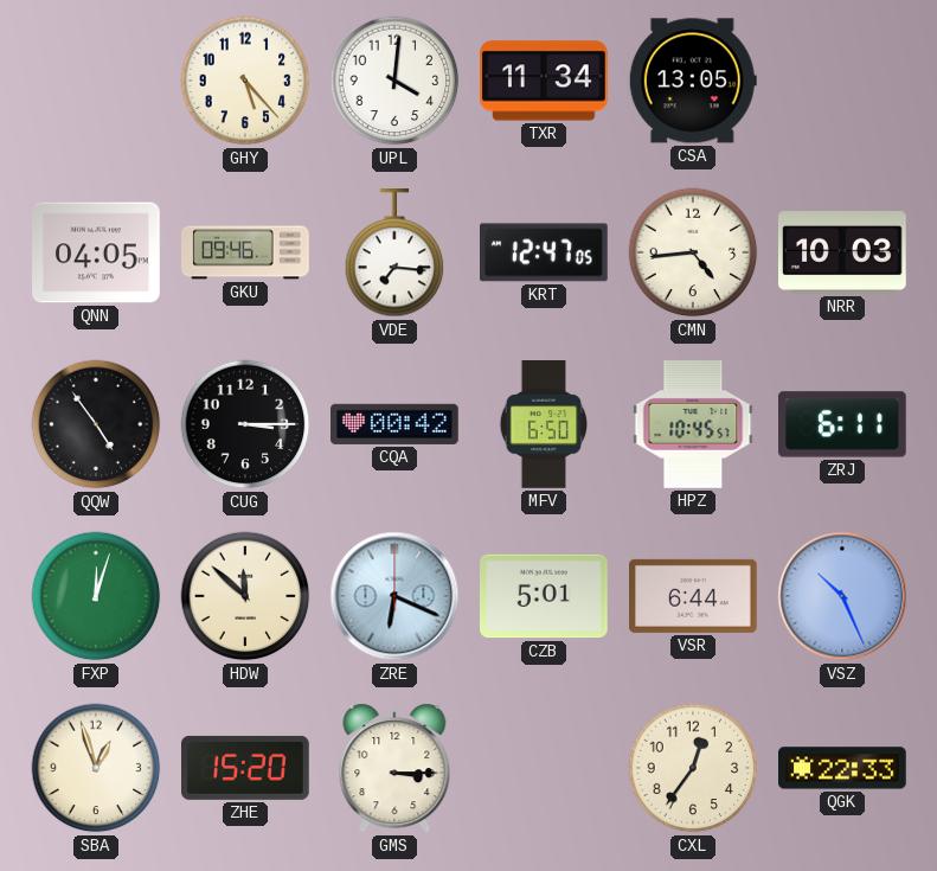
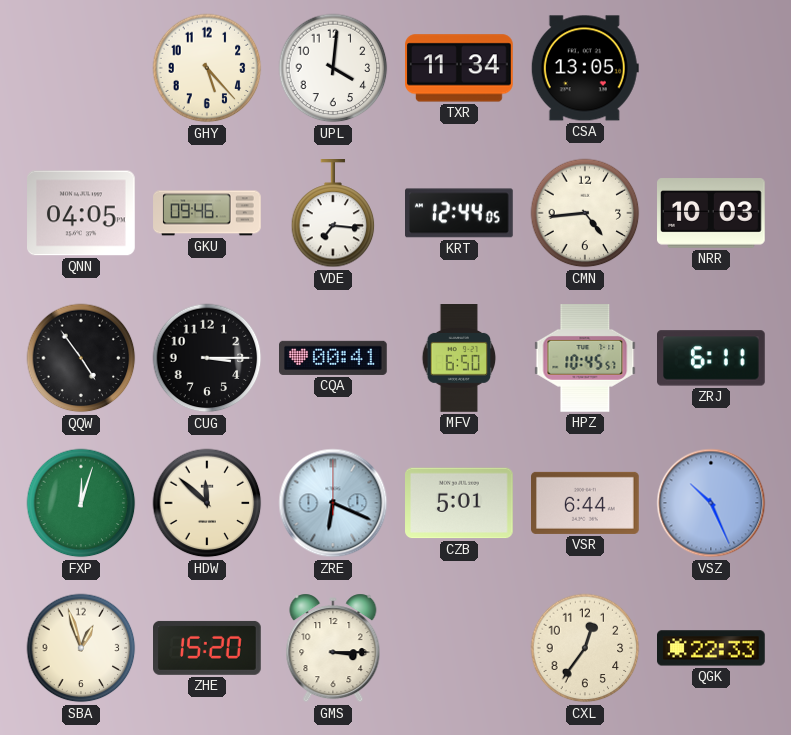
KRT: 12:47 -> 12:44
CQA: 00:42 -> 00:41
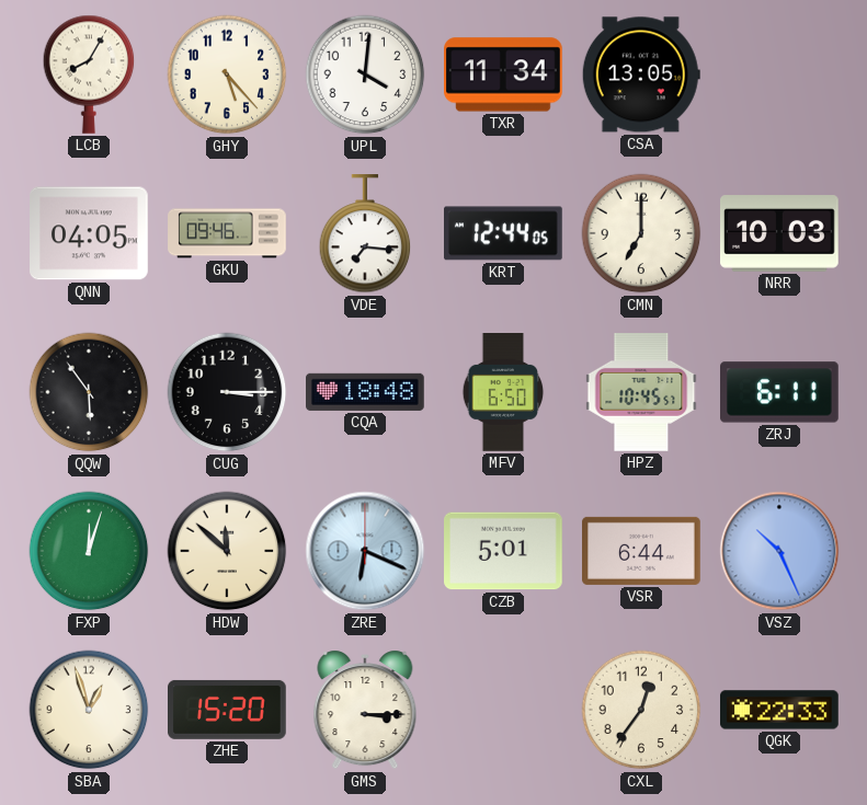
LCB: none -> 8:05
CMN: 4:44 -> 7:00
QQW: 4:54 -> 5:54
CQA: 00:41 -> 18:48
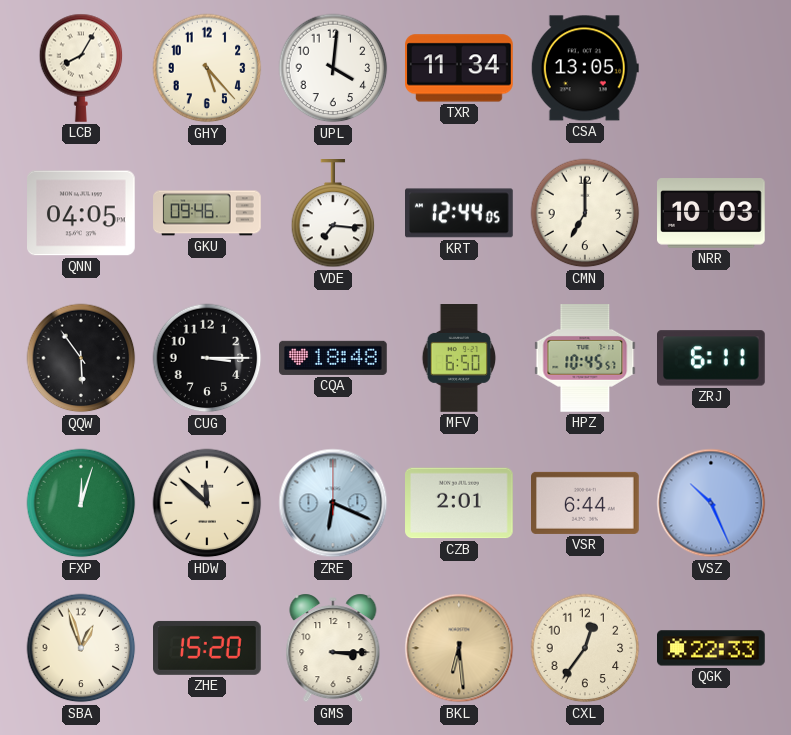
CZB: 5:01 -> 2:01
BKL: none -> 6:29
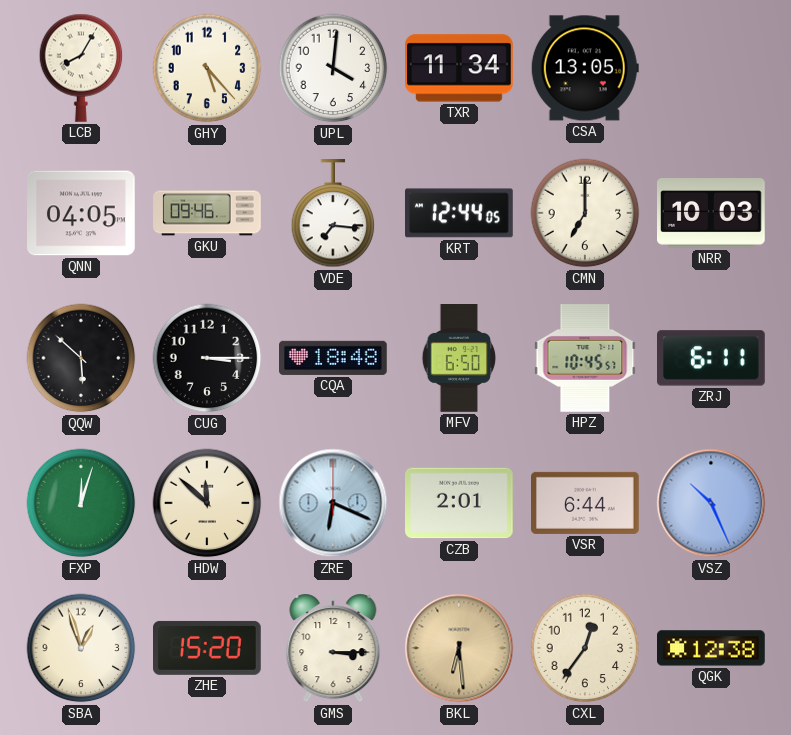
QQW: 5:54 -> 5:52
QGK: 22:33 -> 12:38
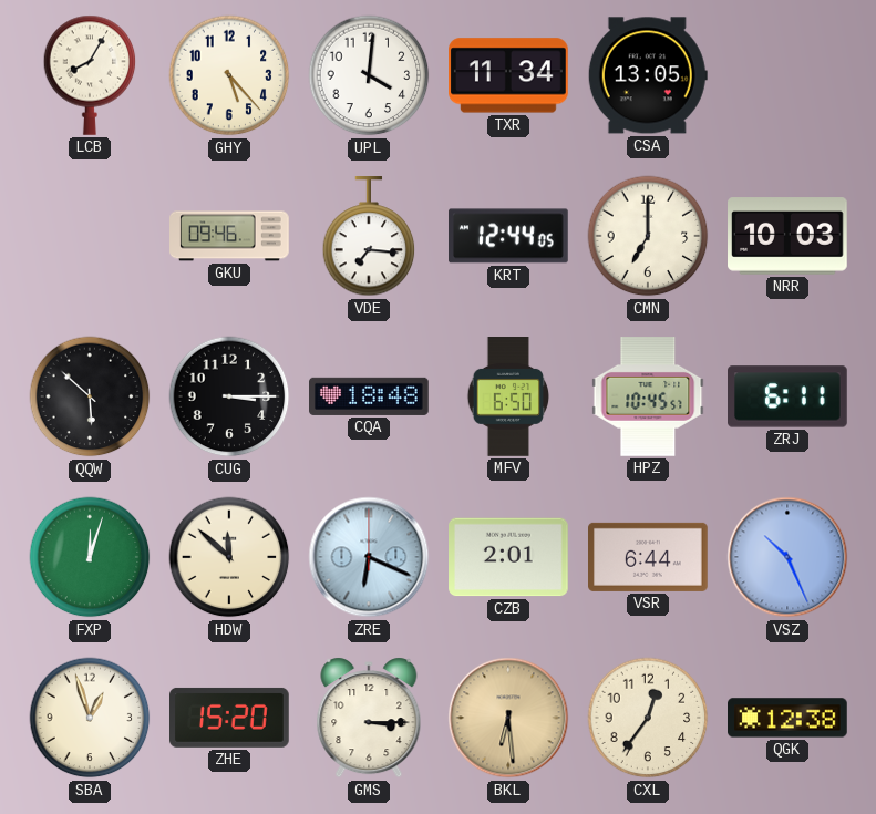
QNN: 04:05 -> none
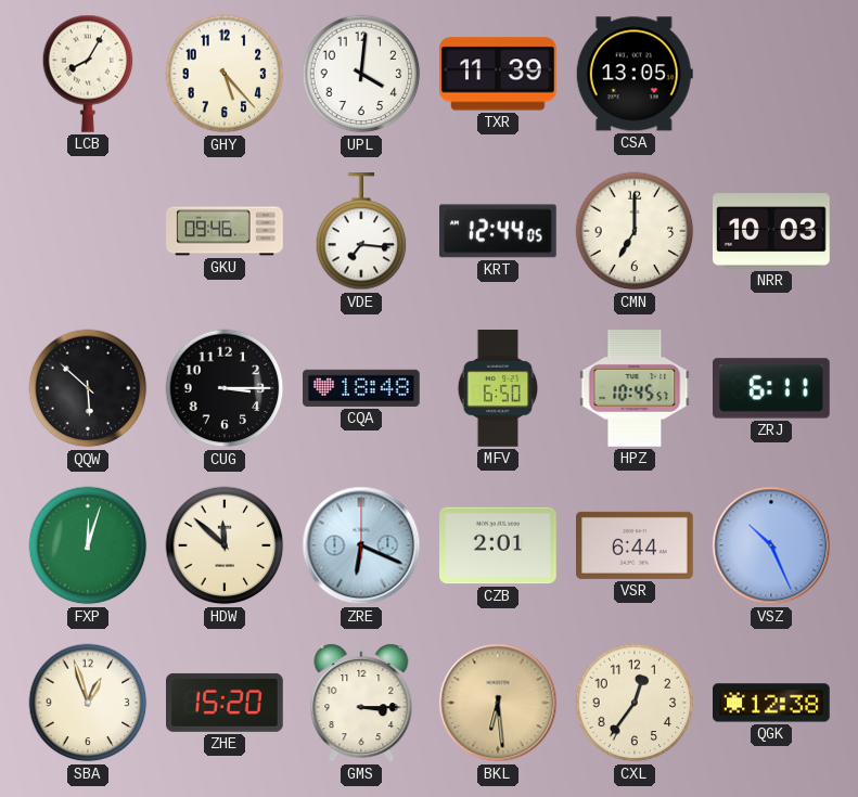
TXR: 11:34 -> 11:39
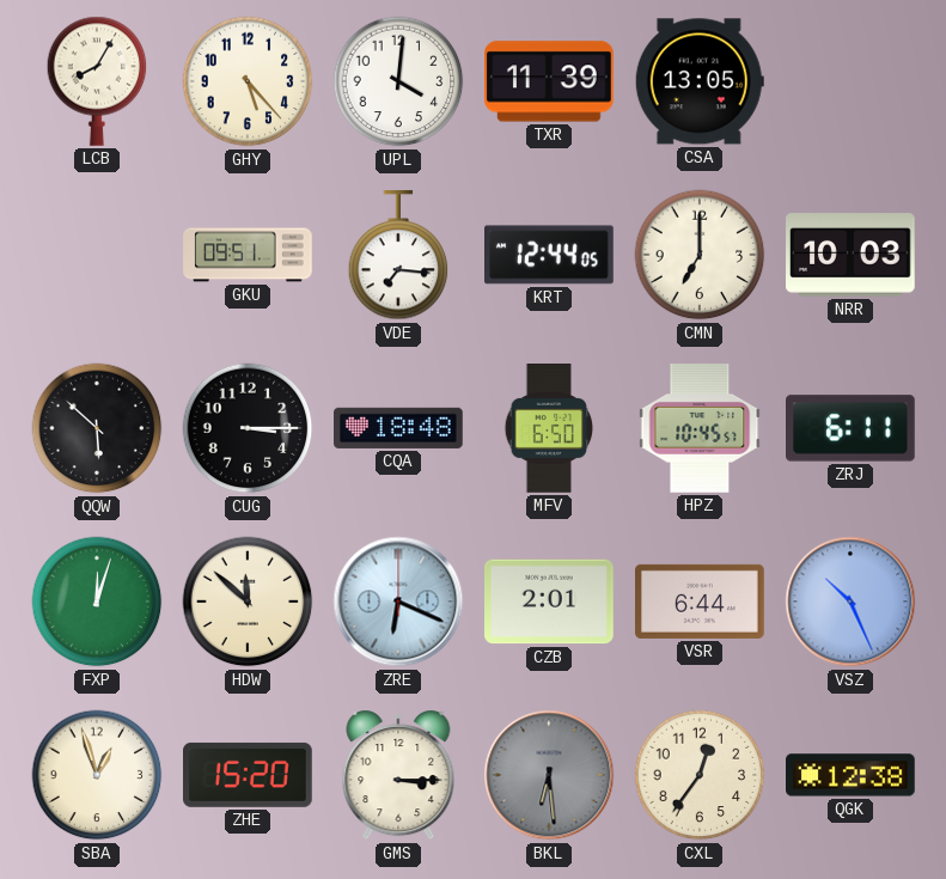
GKU: 09:46 -> 09:51
BKL dial: champagne -> grey
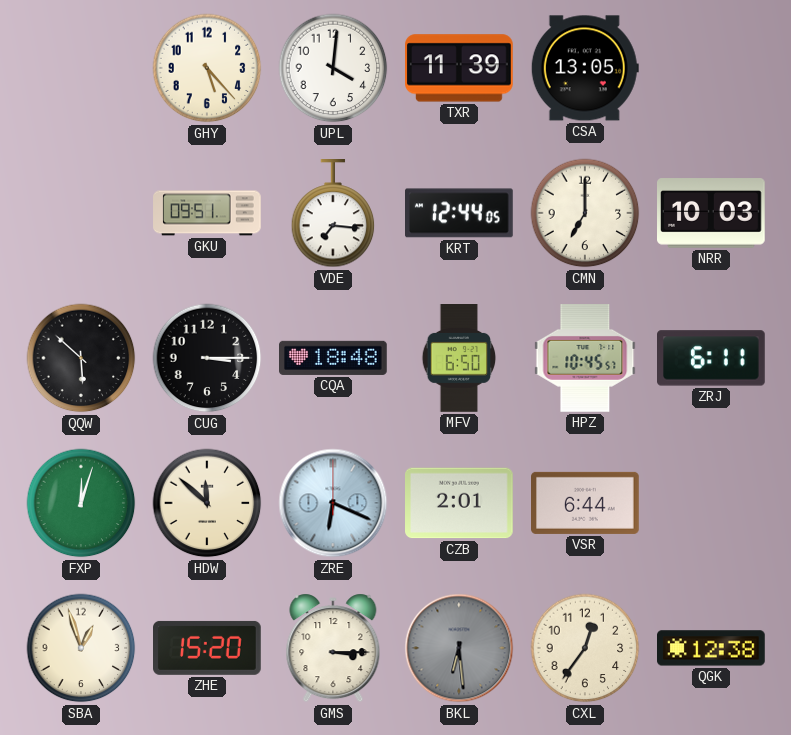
LCB: 8:05 -> none
VSZ: 10:26 -> none
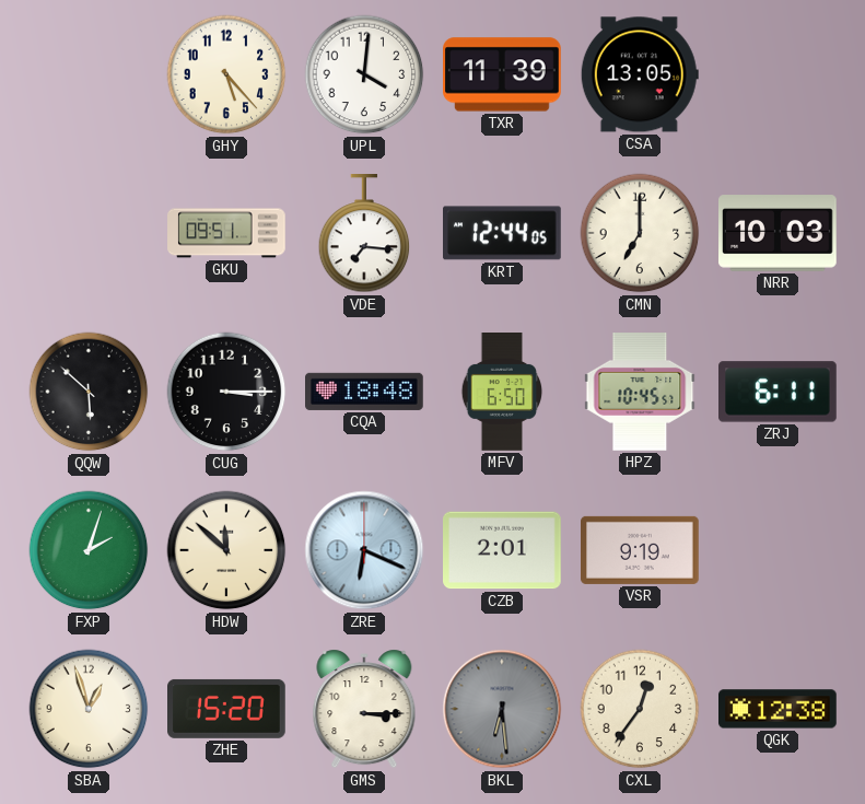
FXP: 12:03 -> 2:03
VSR: 6:44 -> 9:19
